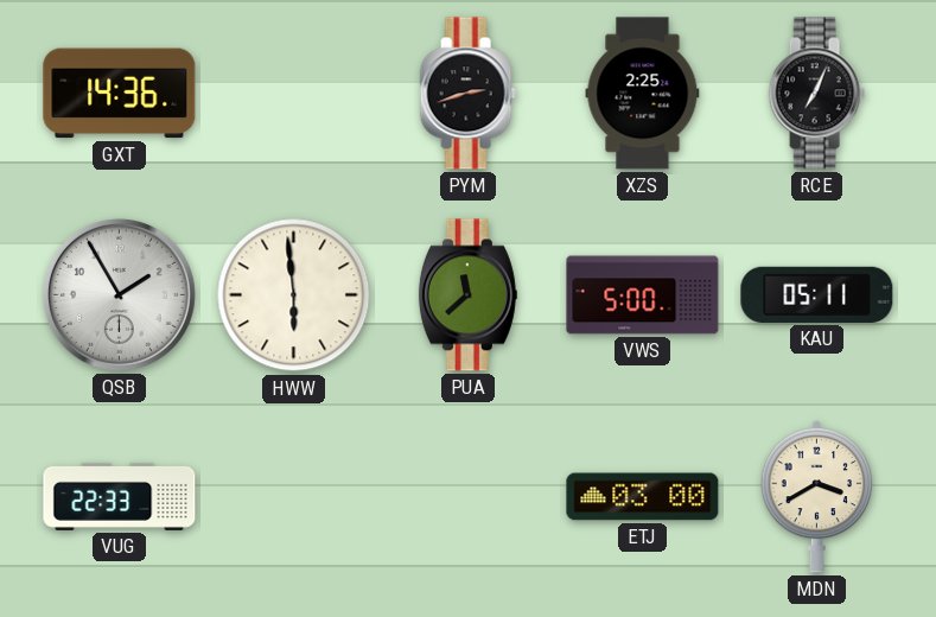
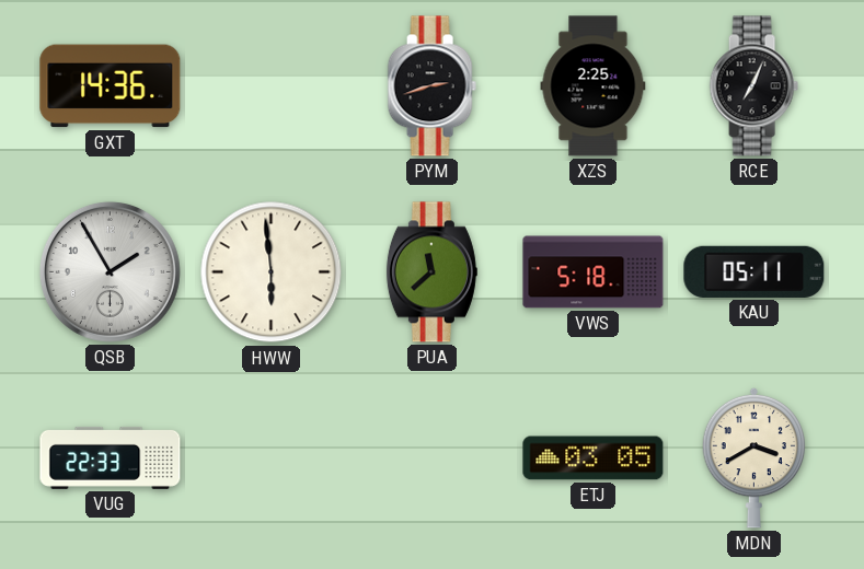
VWS: 5:00 -> 5:18
ETJ: 03:00 -> 03:05
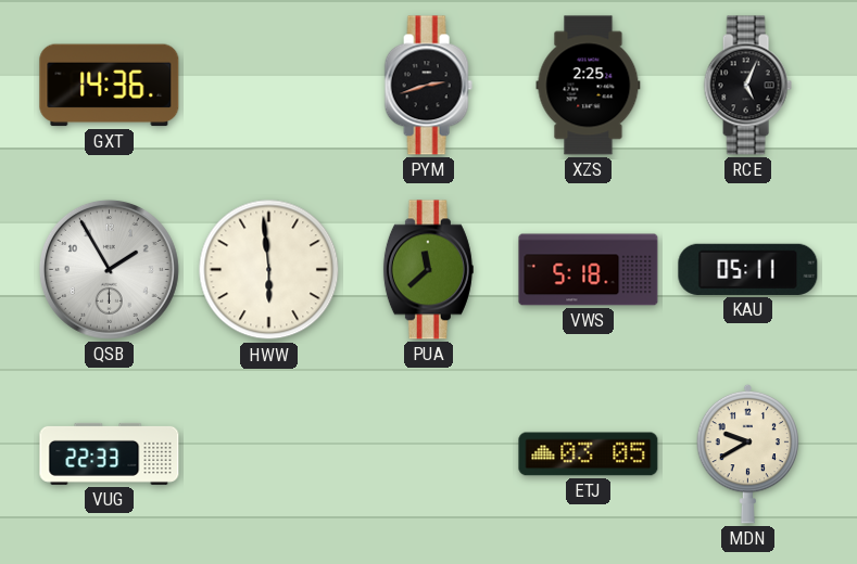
RCE: 7:04 -> 5:04
MDN: 3:40 -> 9:40
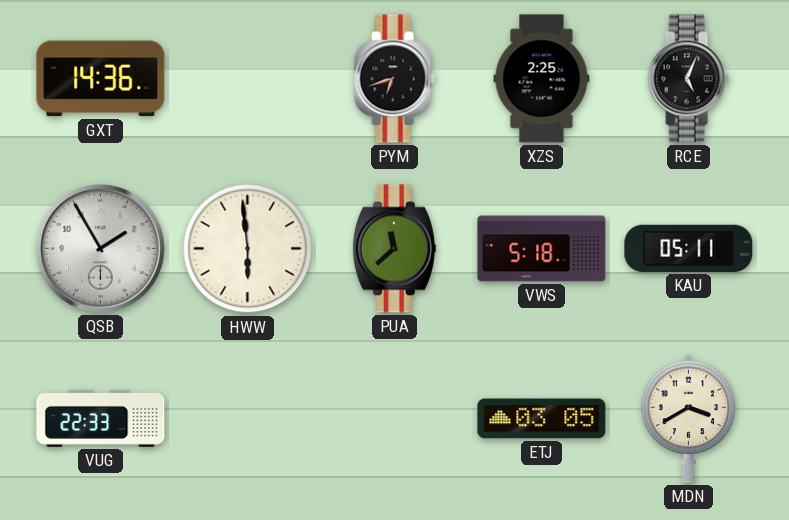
PYM: 2:42 -> 6:42
MDN: 9:40 -> 3:40
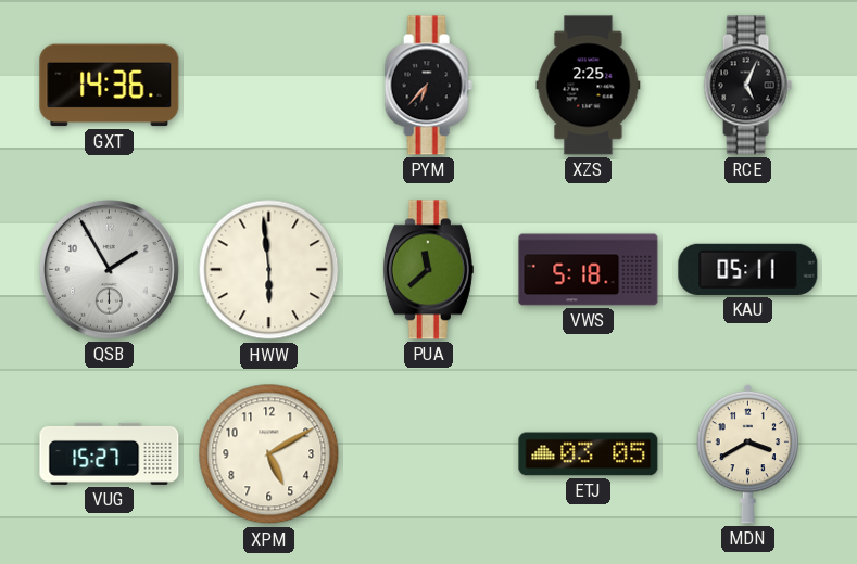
PYM: 6:42 -> 6:37
VUG: 22:33 -> 15:27
XPM: none -> 5:10
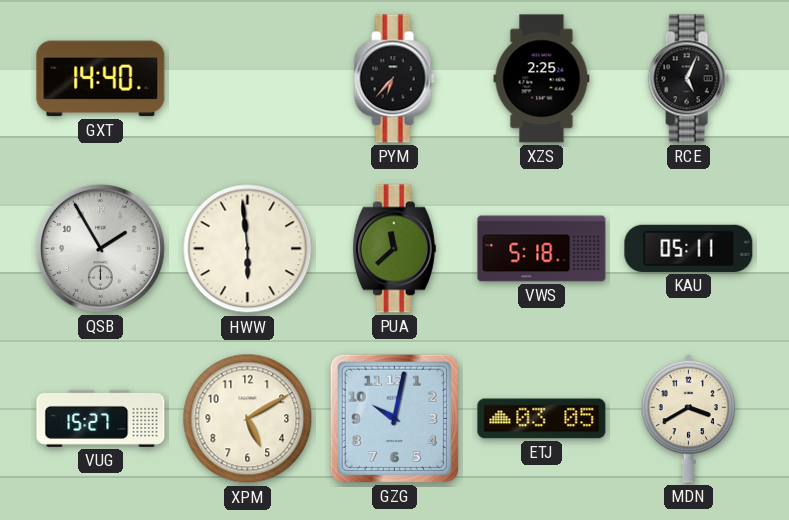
GXT: 14:36 -> 14:40
GZG: none -> 10:02
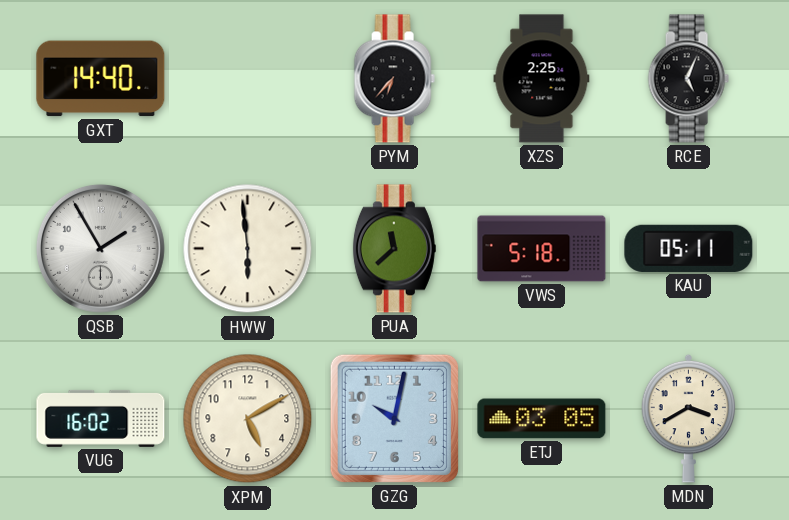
VUG: 15:27 -> 16:02
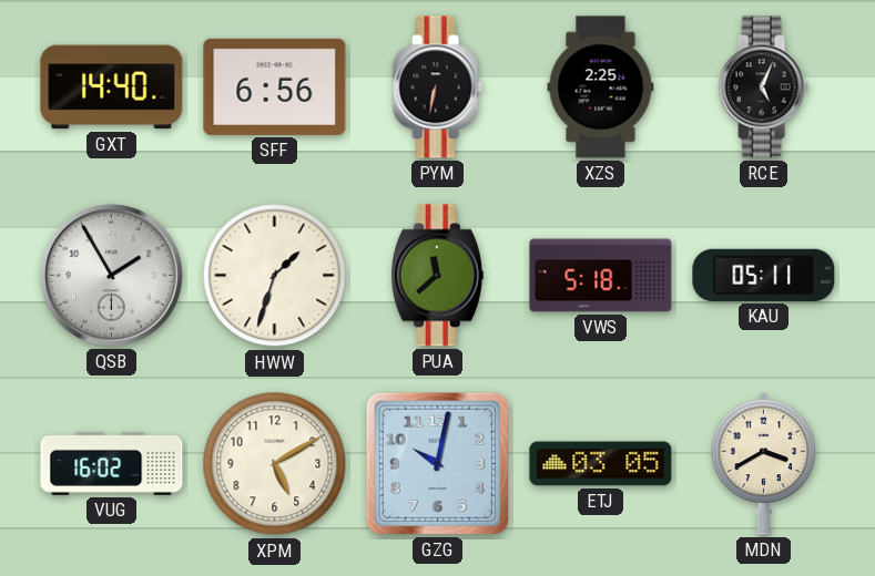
SFF: none -> 6:56
PYM: 6:37 -> 6:32
HWW: 5:59 -> 1:33
